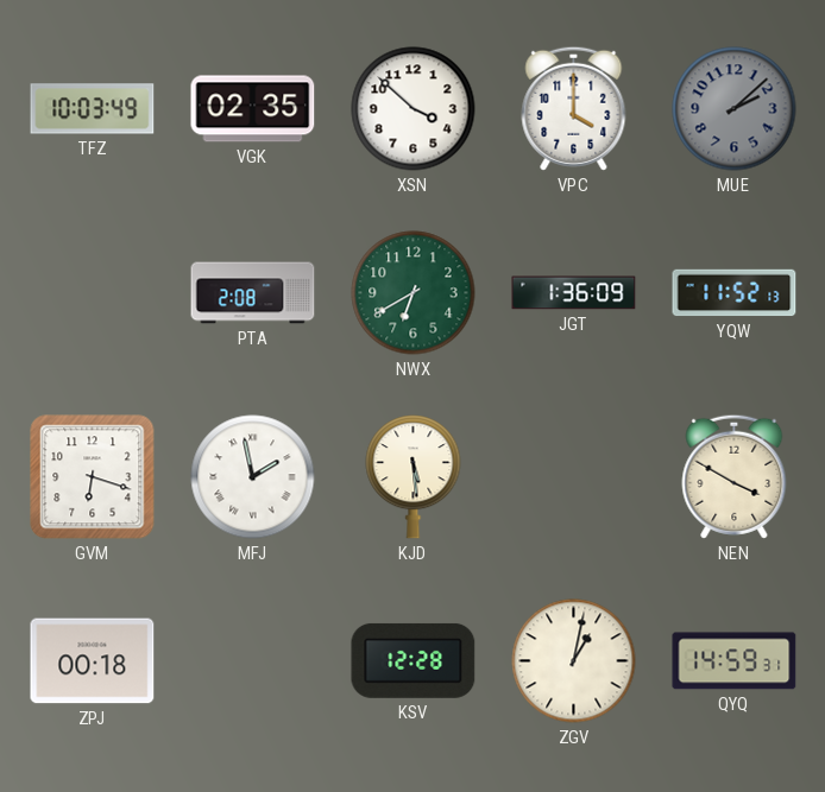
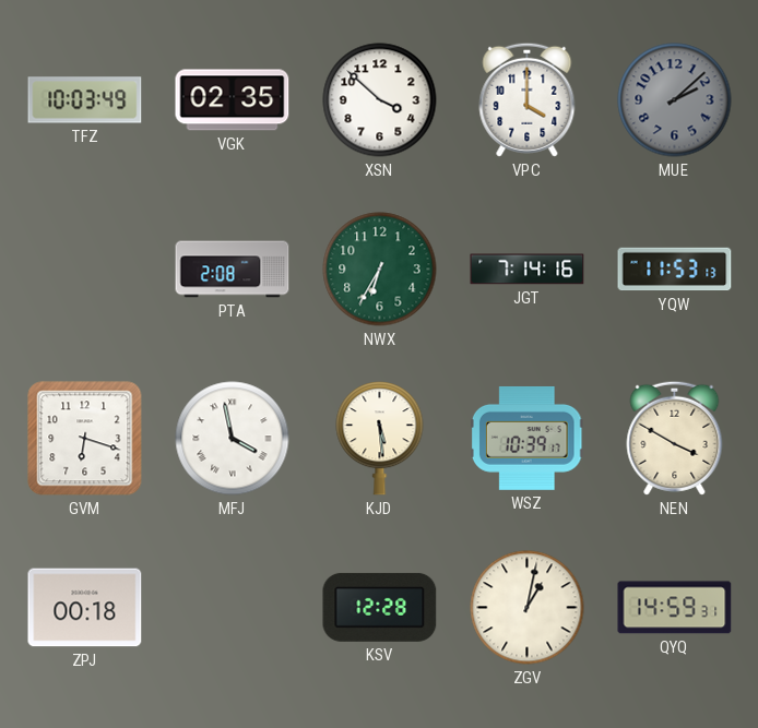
NWX: 6:40 -> 6:35
JGT: 1:36 -> 7:14
YQW: 11:52 -> 11:53
MFJ: 1:58 -> 3:58
WSZ: none -> 10:39
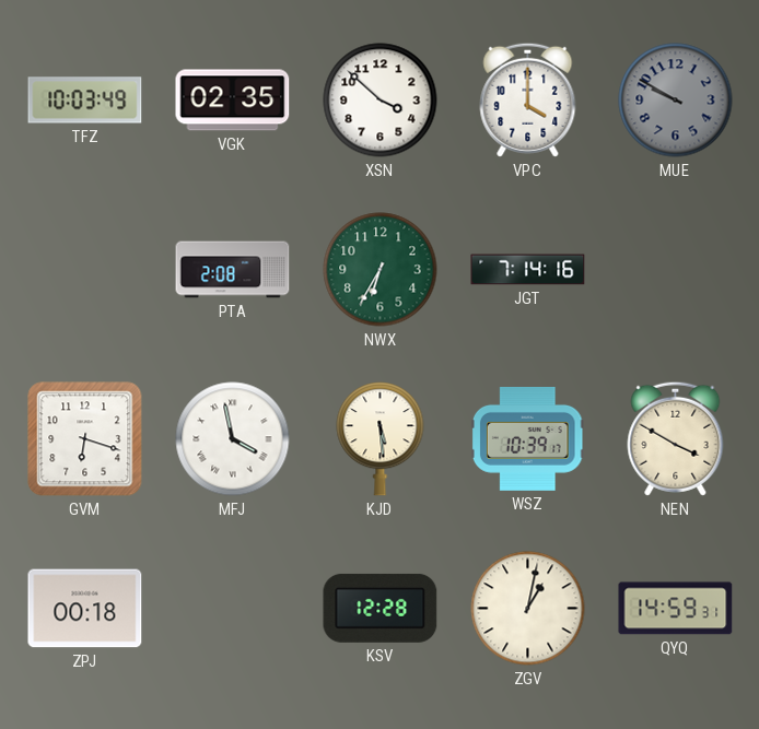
MUE: 2:08 -> 9:50
YQW: 11:53 -> none
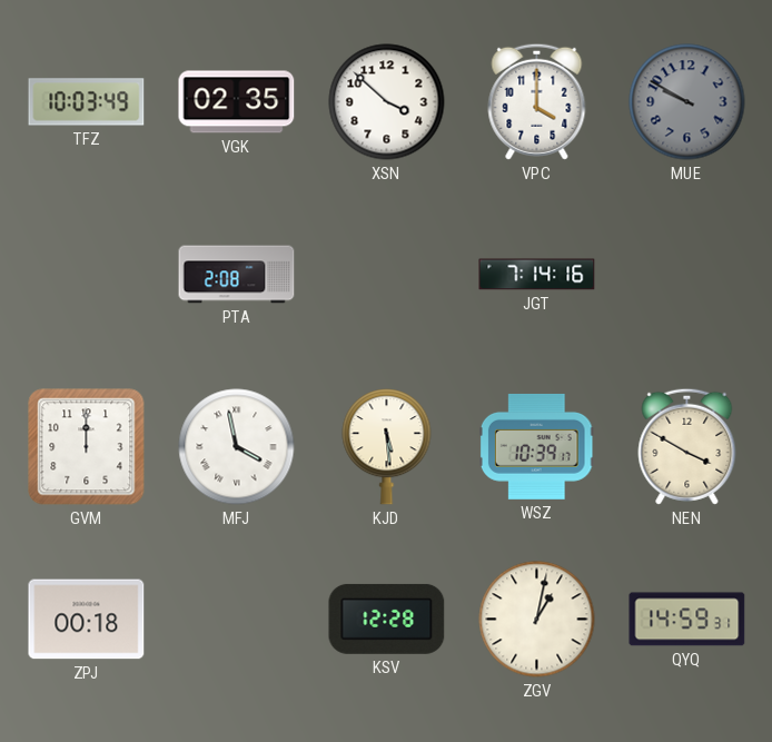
NWX: 6:35 -> none
GVM: 6:18 -> 12:00
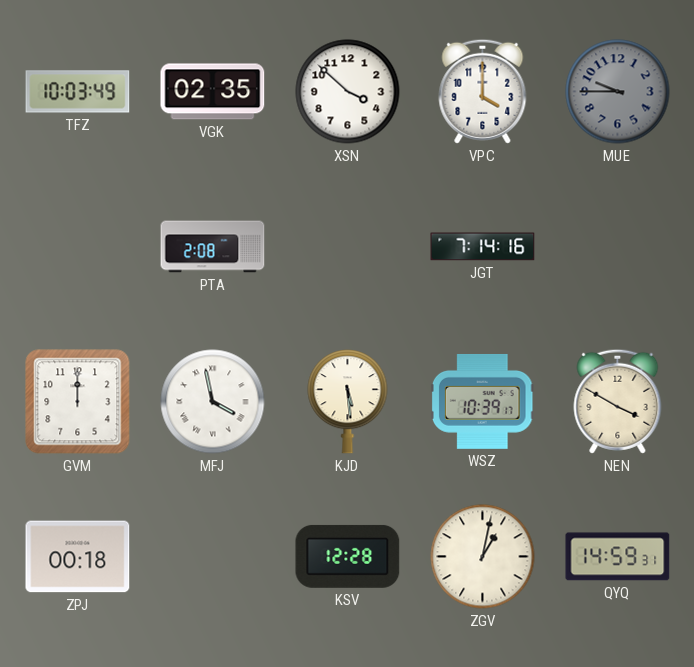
MUE: 9:50 -> 9:45
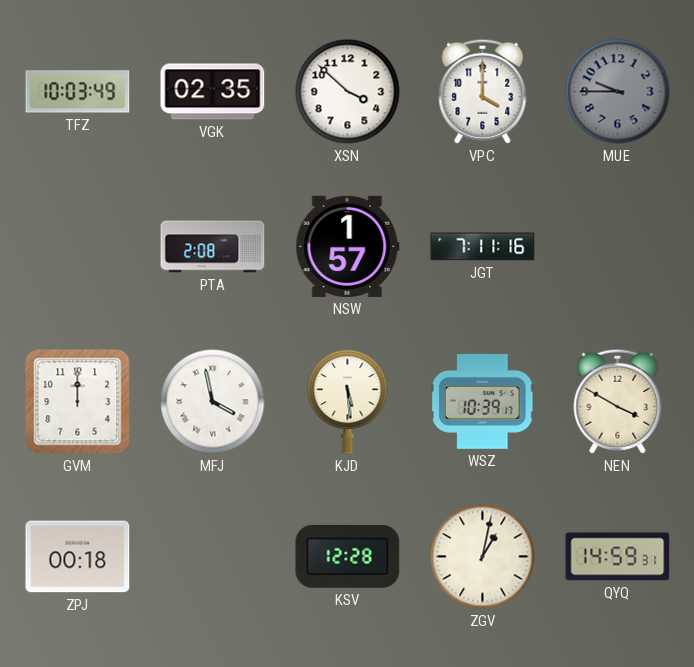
NSW: none -> 1:57
JGT: 7:14 -> 7:11
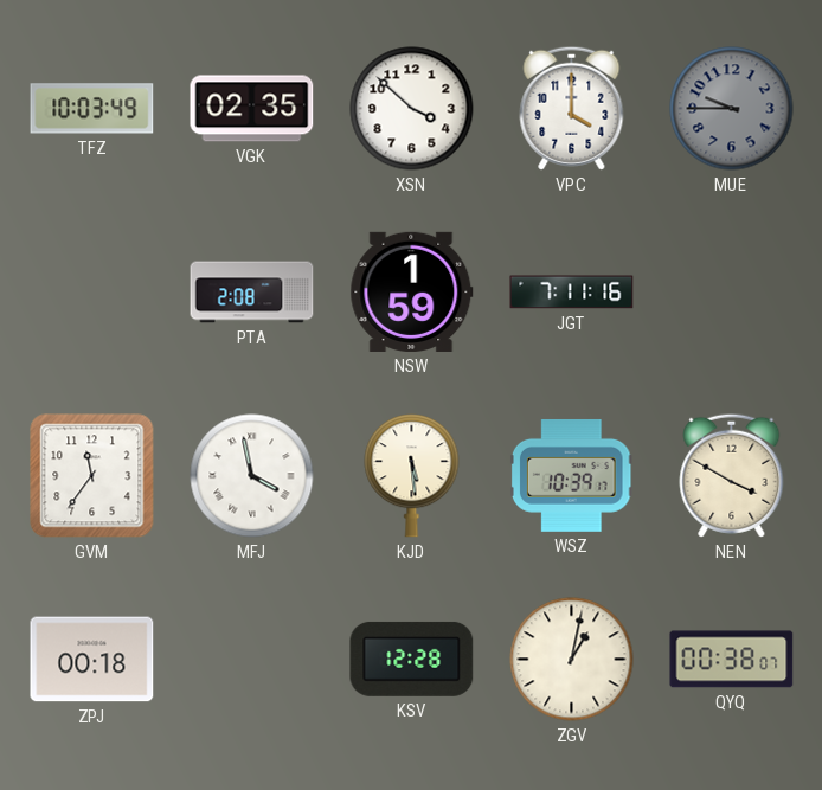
NSW: 1:57 -> 1:59
GVM: 12:00 -> 11:36
QYQ: 14:59 -> 00:38
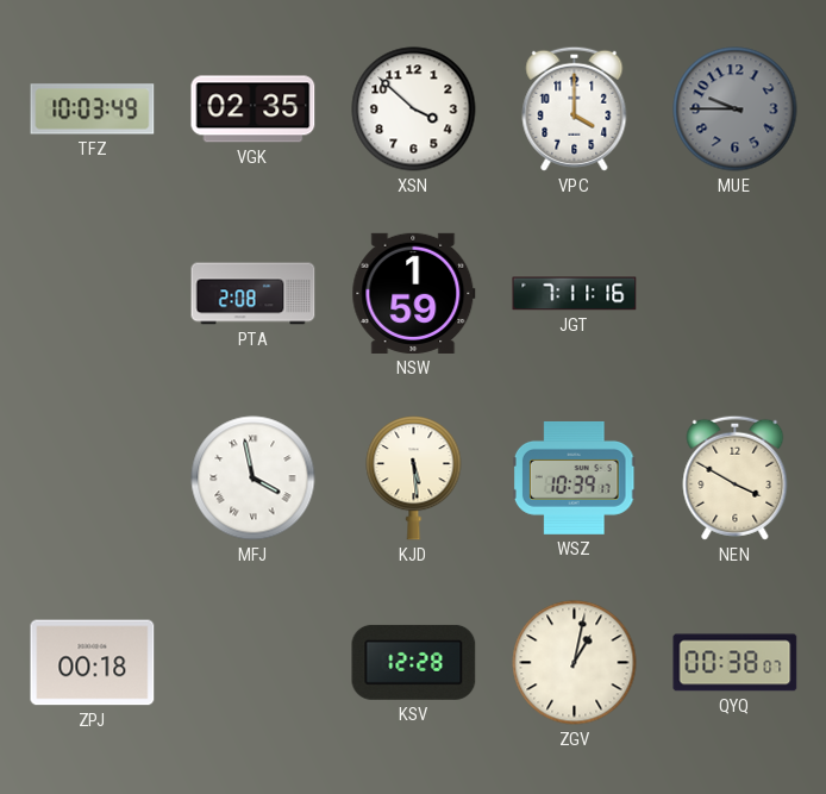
GVM: 11:36 -> none
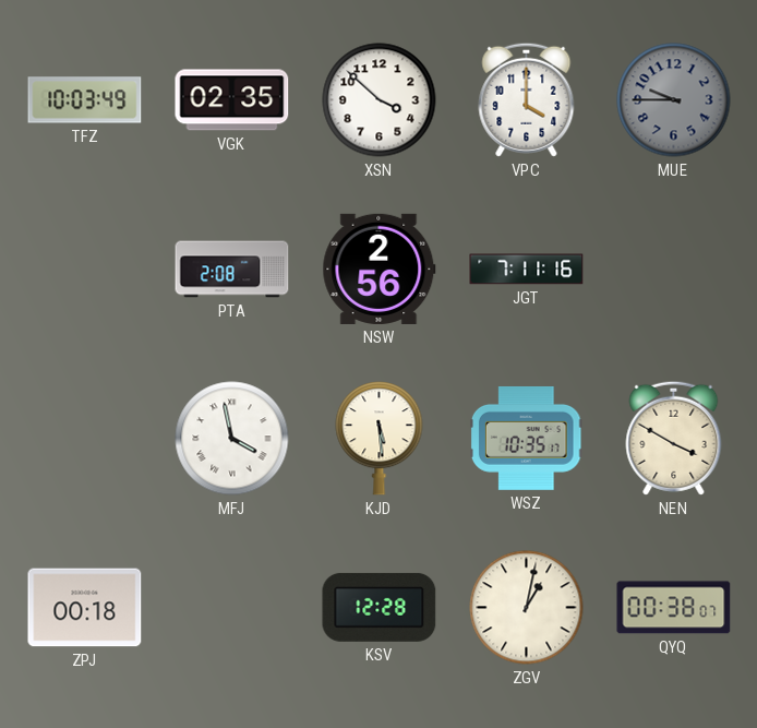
NSW: 1:59 -> 2:56
WSZ: 10:39 -> 10:35
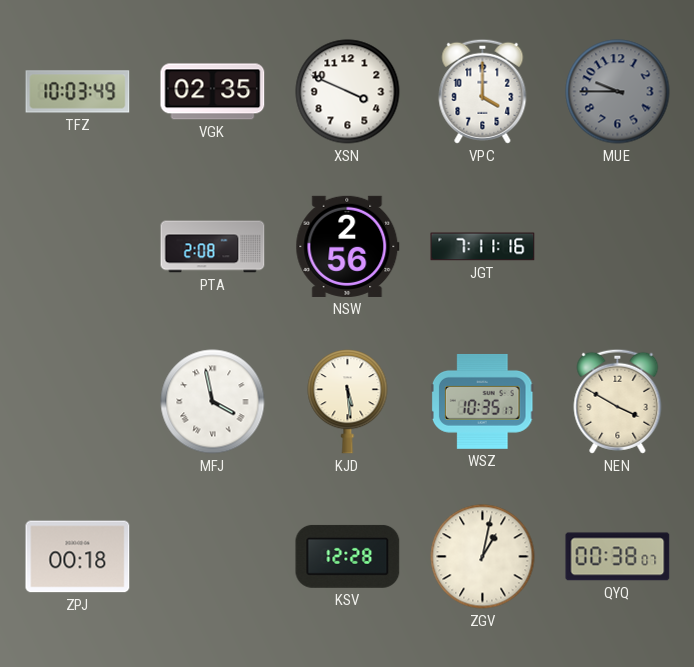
XSN: 3:52 -> 3:49
